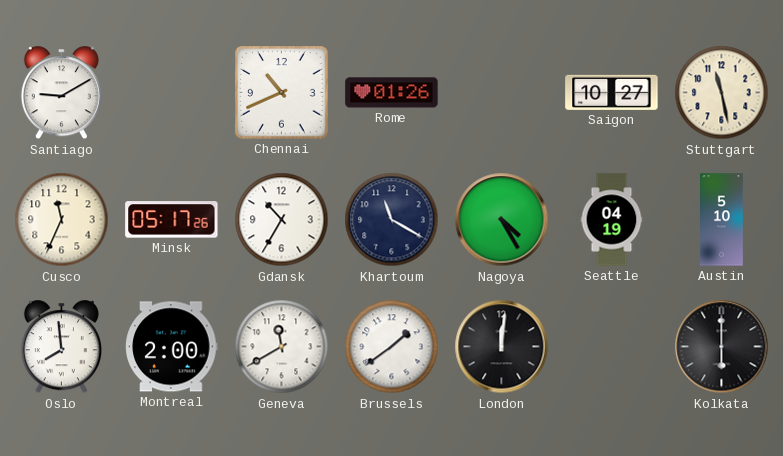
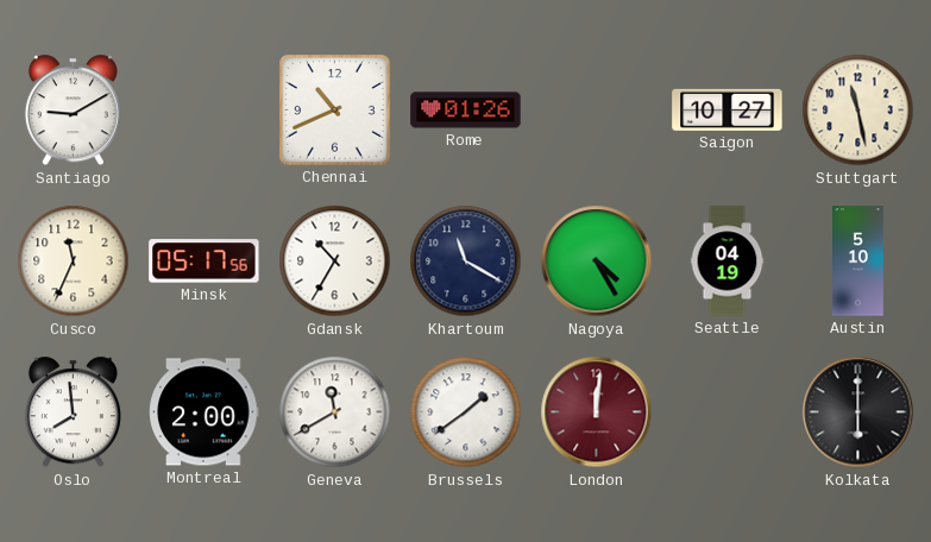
Minsk: 05:17:26 -> 05:17:56
London dial: black -> burgundy
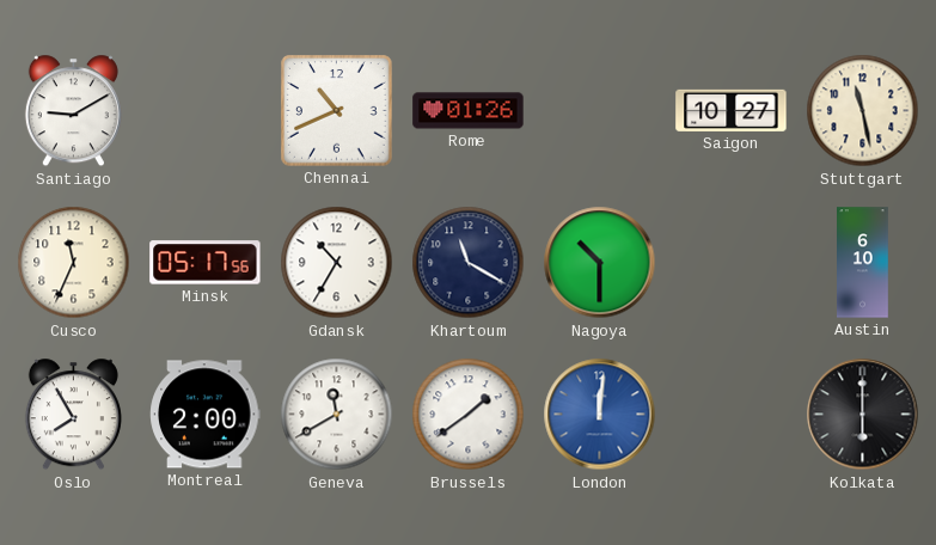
Nagoya: 4:25 -> 10:30
Seattle: 04:19 -> none
Austin: 5:10 -> 6:10
Oslo: 7:59 -> 7:55
London dial: burgundy -> blue
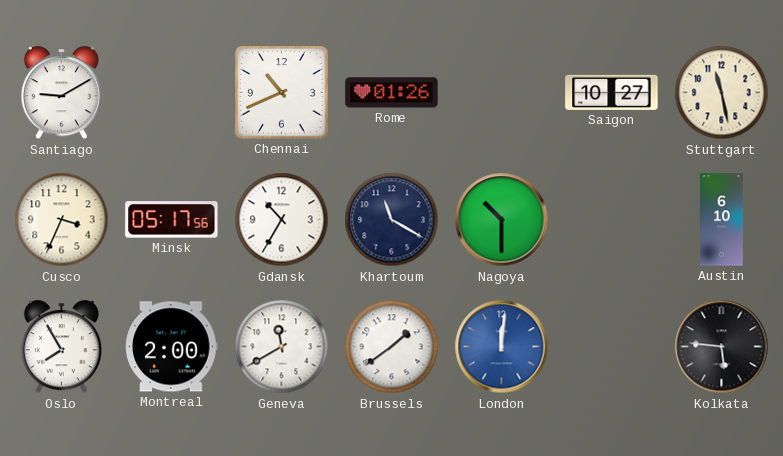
Cusco: 11:34 -> 3:34
Kolkata: 6:00 -> 5:46
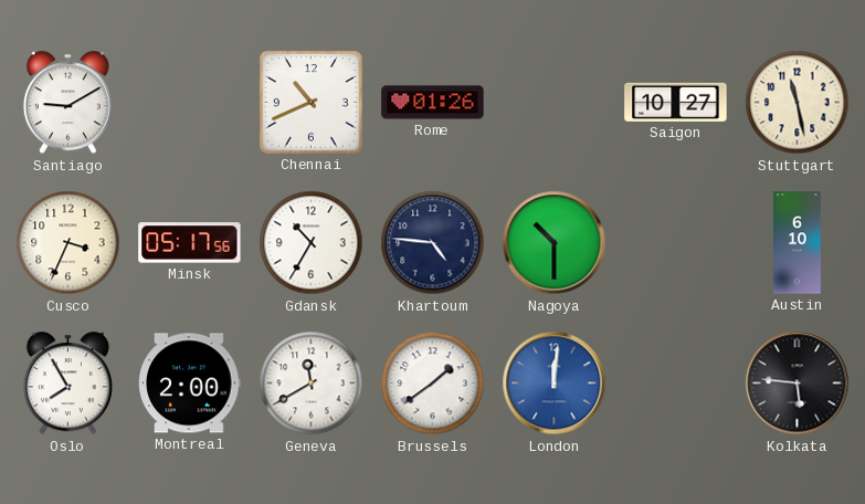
Khartoum: 11:20 -> 4:46
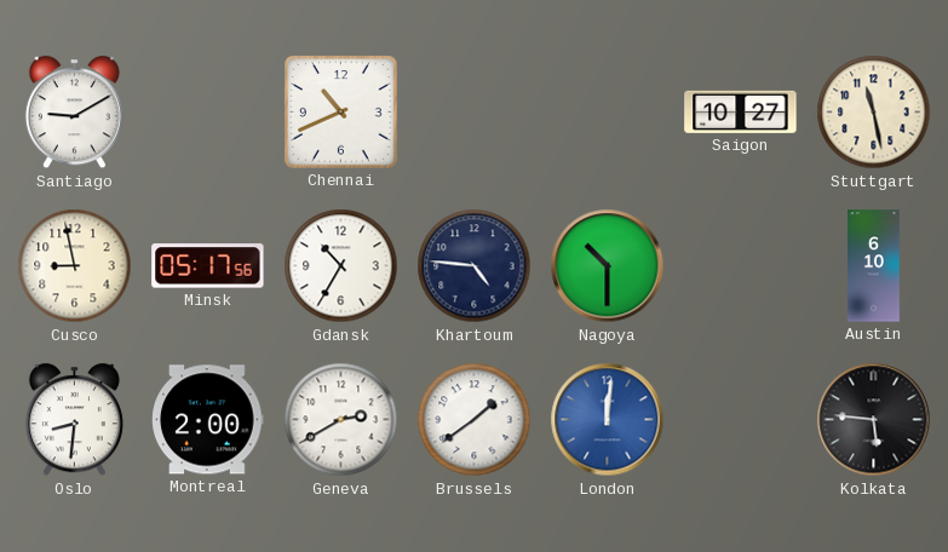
Rome: 01:26 -> none
Cusco: 3:34 -> 8:58
Oslo: 7:55 -> 8:31
Geneva: 11:40 -> 2:40
